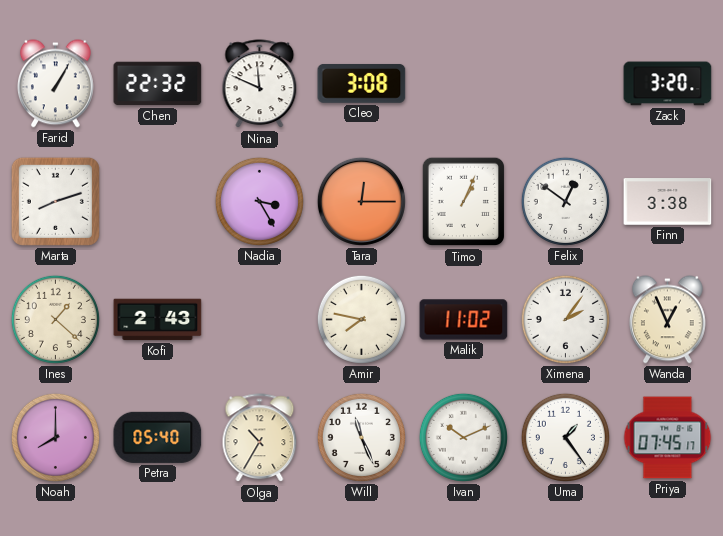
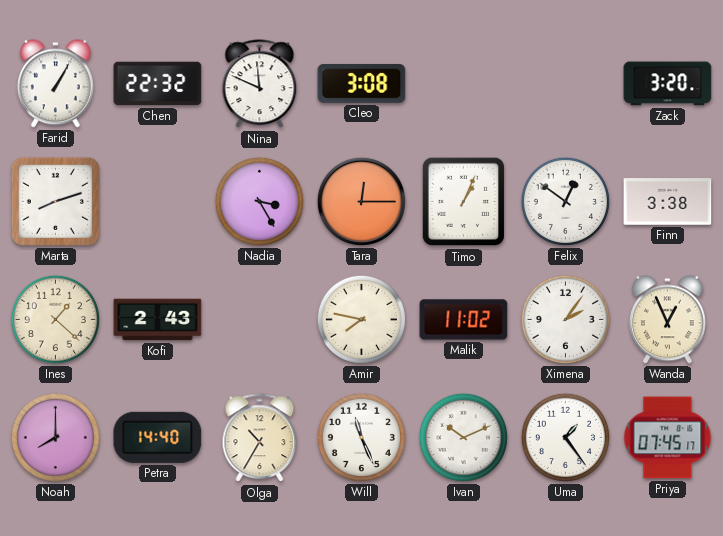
Petra: 05:40 -> 14:40
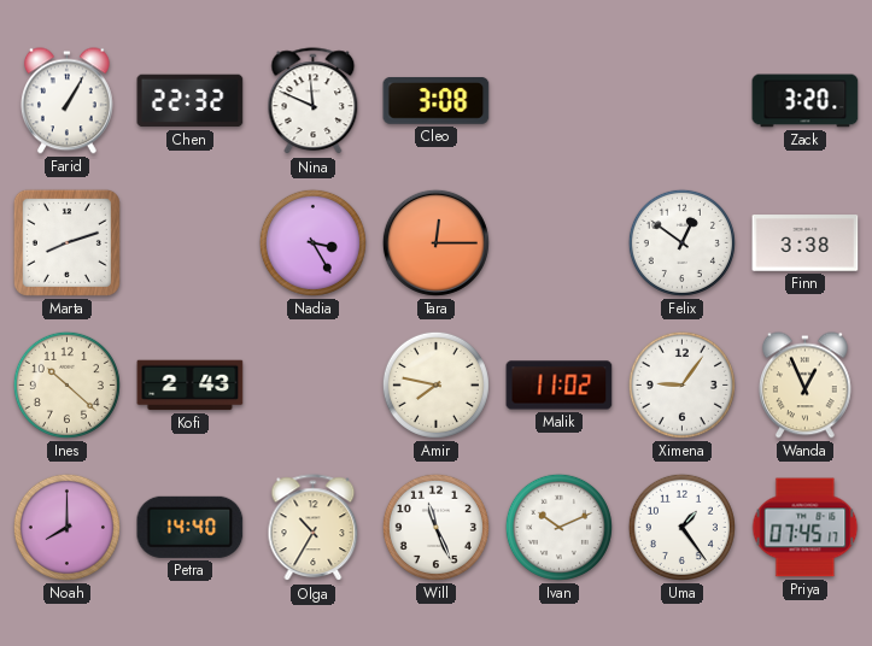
Timo: 1:04 -> none
Ines: 1:22 -> 10:22
Ximena: 2:06 -> 9:06
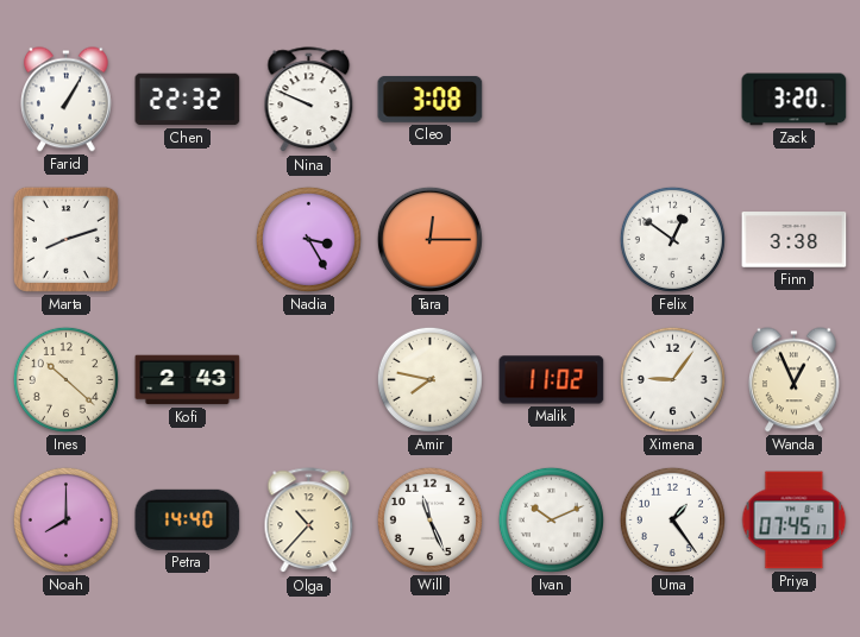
Nina: 11:49 -> 9:49
Olga: 10:35 -> 10:37
